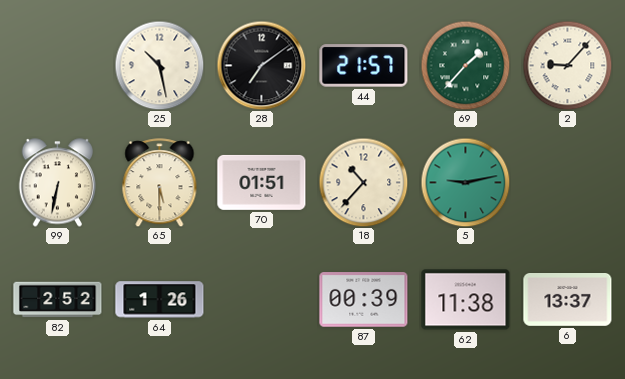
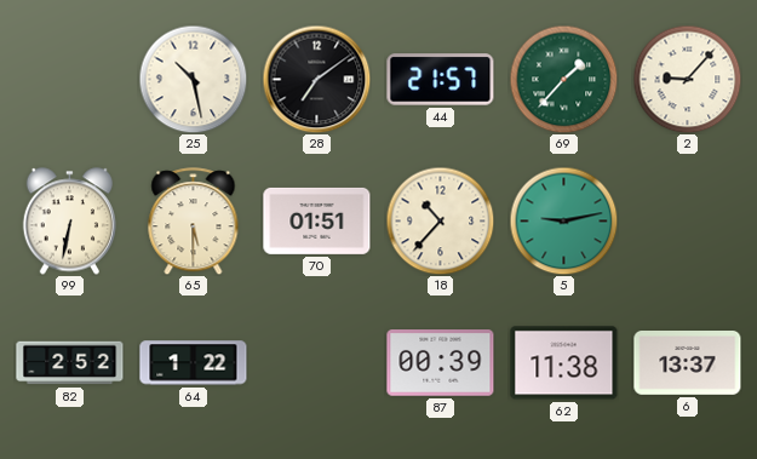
64: 1:26 -> 1:22
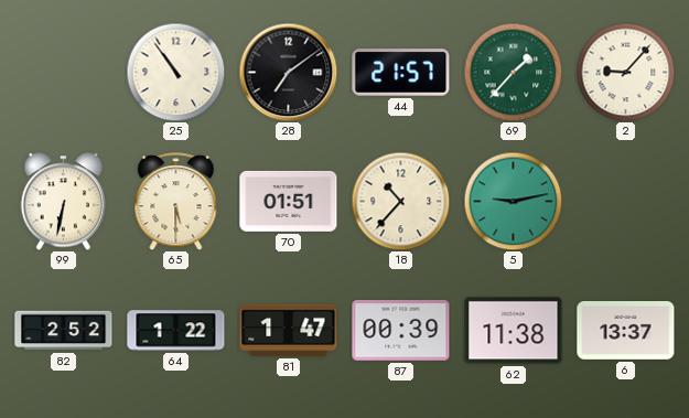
25: 10:28 -> 10:54
81: none -> 1:47
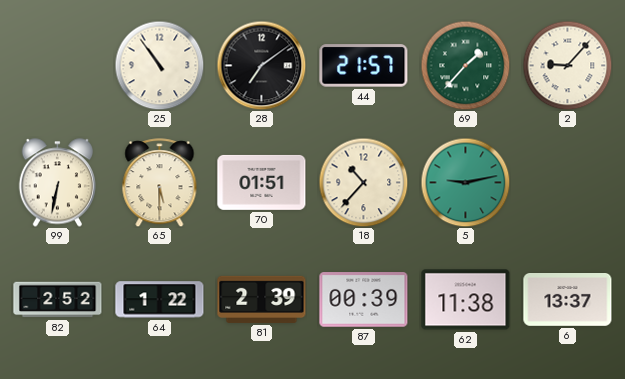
81: 1:47 -> 2:39
